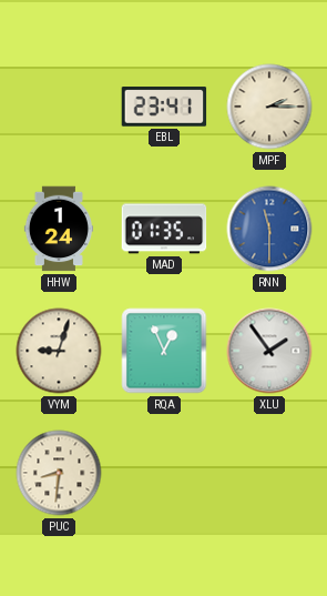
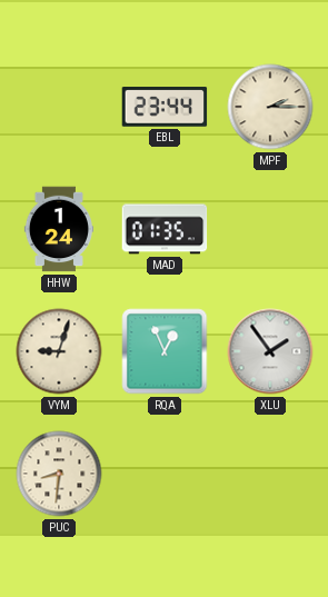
EBL: 23:41 -> 23:44
RNN: 11:30 -> none
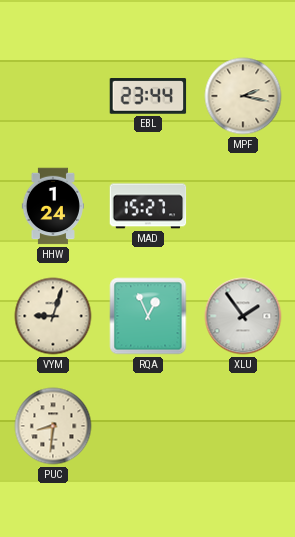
MPF: 2:15 -> 2:17
MAD: 01:35 -> 15:27
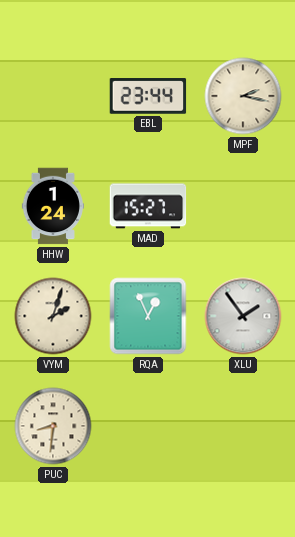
VYM: 9:03 -> 2:03
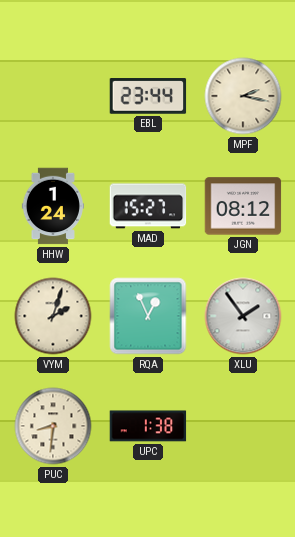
JGN: none -> 08:12
UPC: none -> 1:38
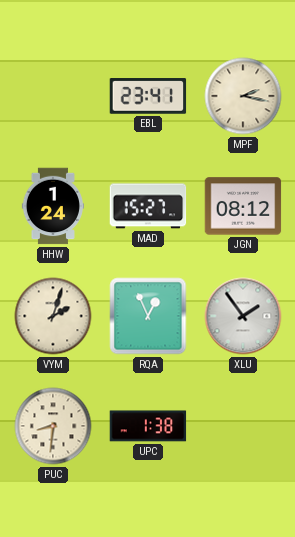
EBL: 23:44 -> 23:41
